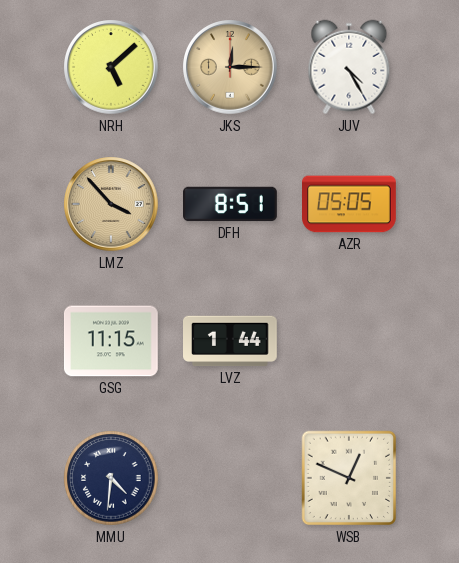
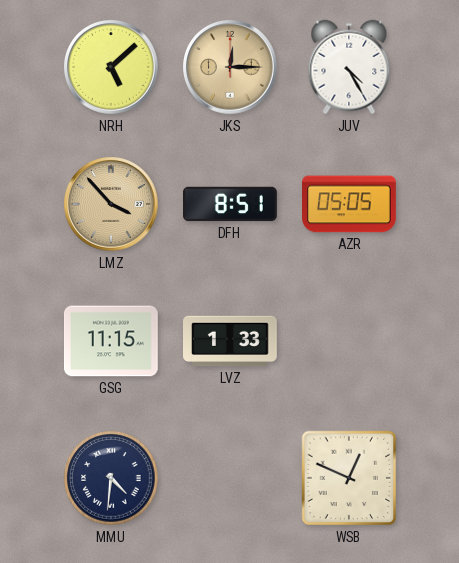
LVZ: 1:44 -> 1:33
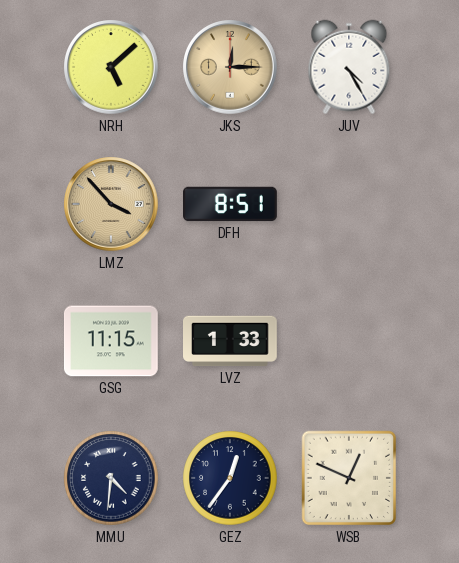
AZR: 05:05 -> none
GEZ: none -> 12:36
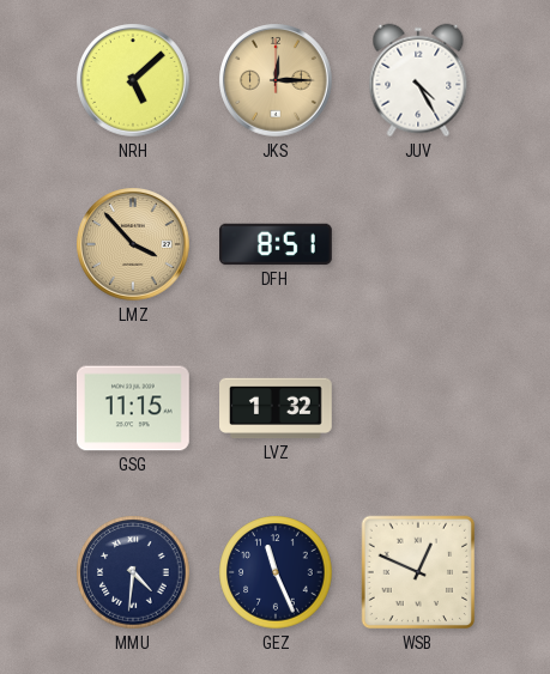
LVZ: 1:33 -> 1:32
GEZ: 12:36 -> 11:26
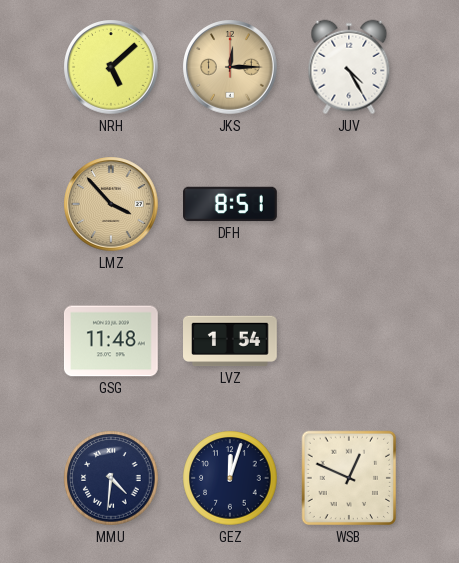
GSG: 11:15 -> 11:48
LVZ: 1:32 -> 1:54
GEZ: 11:26 -> 12:03
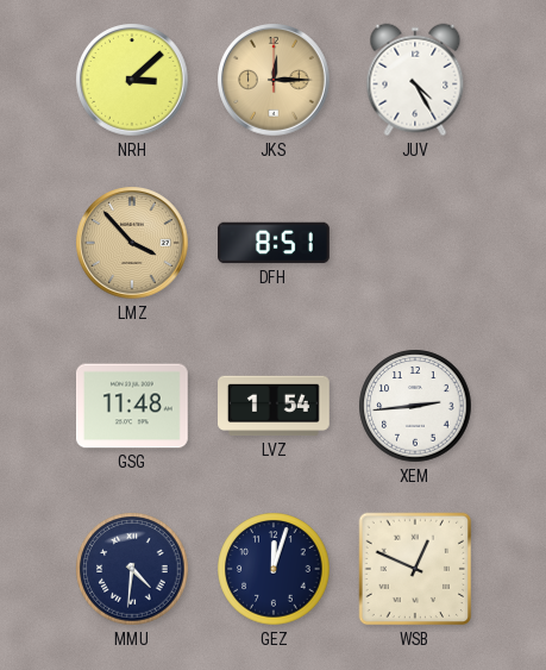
NRH: 5:08 -> 3:08
XEM: none -> 2:44
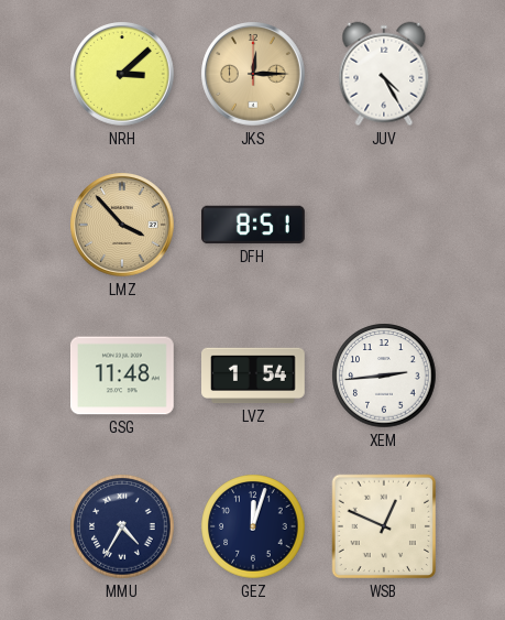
MMU: 4:31 -> 4:35
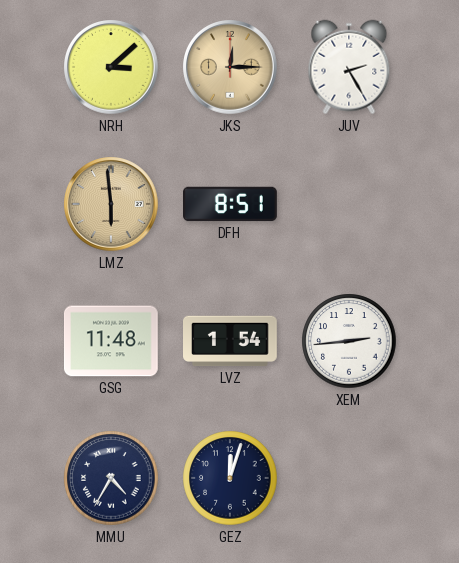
JUV: 4:25 -> 2:25
LMZ: 3:53 -> 5:59
WSB: 12:49 -> none
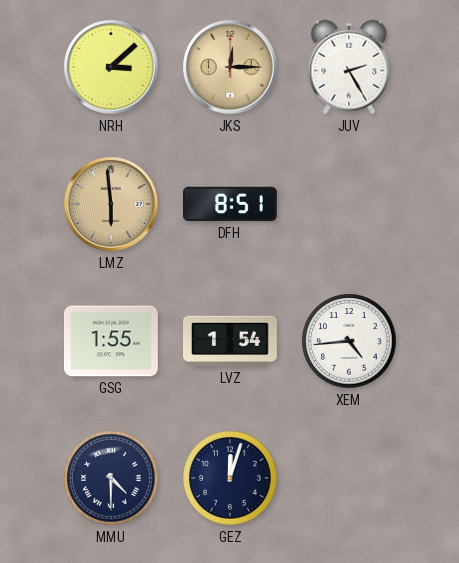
GSG: 11:48 -> 1:55
XEM: 2:44 -> 4:44
MMU: 4:35 -> 4:30
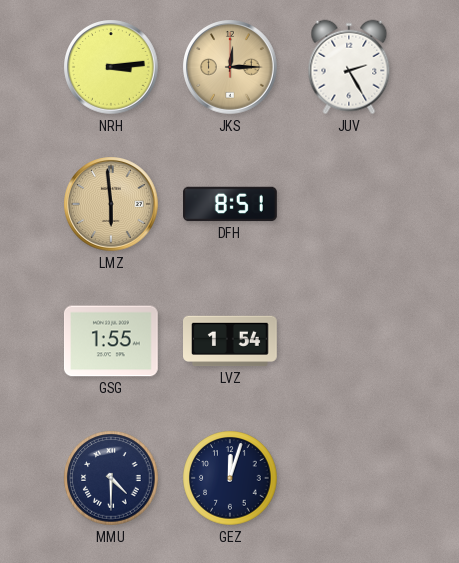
NRH: 3:08 -> 3:14
XEM: 4:44 -> none
